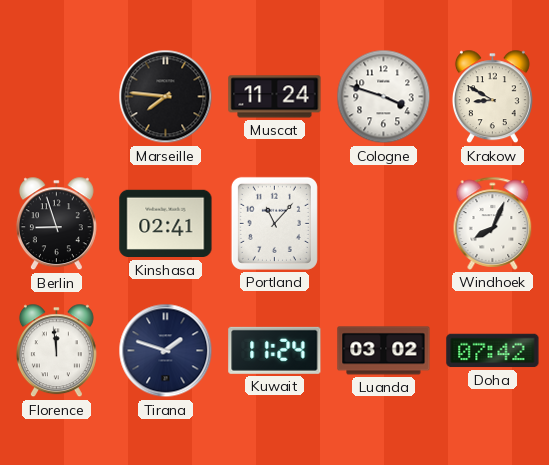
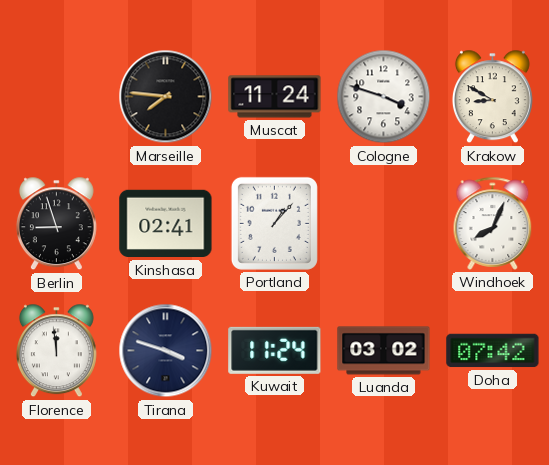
Portland: 11:07 -> 1:07
Tirana: 1:48 -> 3:48
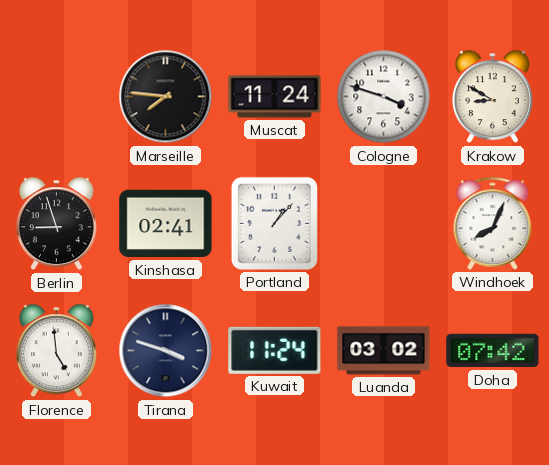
Florence: 11:59 -> 4:59
